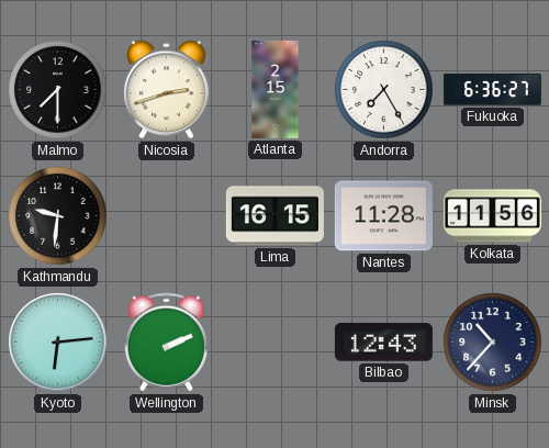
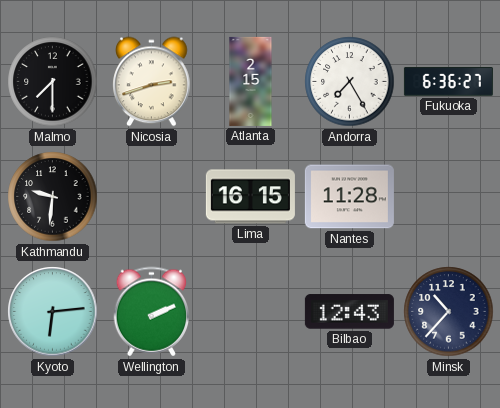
Kolkata: 11:56 -> none
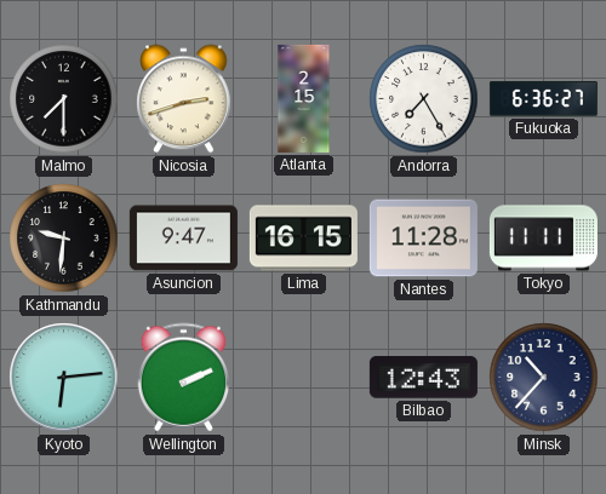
Asuncion: none -> 9:47
Tokyo: none -> 11:11
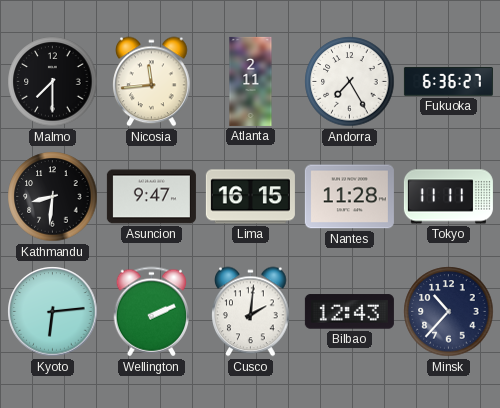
Nicosia: 2:42 -> 11:44
Atlanta: 2:15 -> 2:11
Kathmandu: 9:31 -> 8:31
Cusco: none -> 2:01
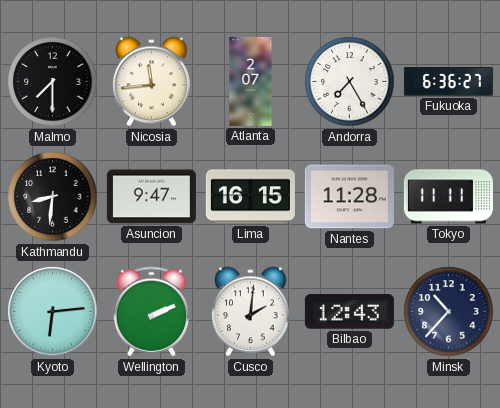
Atlanta: 2:11 -> 2:07
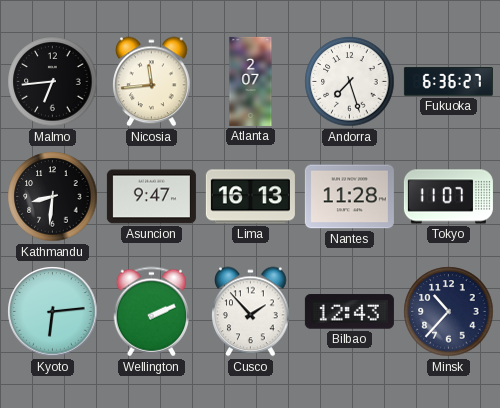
Malmo: 7:30 -> 6:44
Andorra: 7:25 -> 7:27
Lima: 16:15 -> 16:13
Tokyo: 11:11 -> 11:07
Cusco: 2:01 -> 1:53
